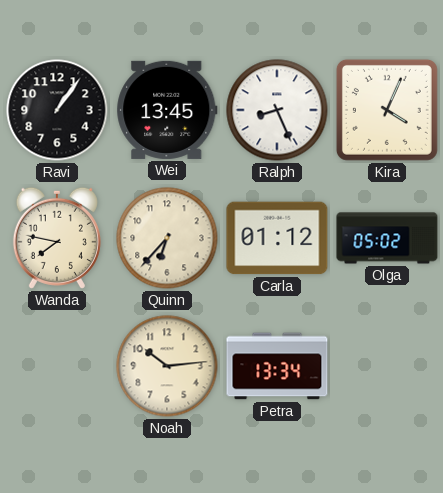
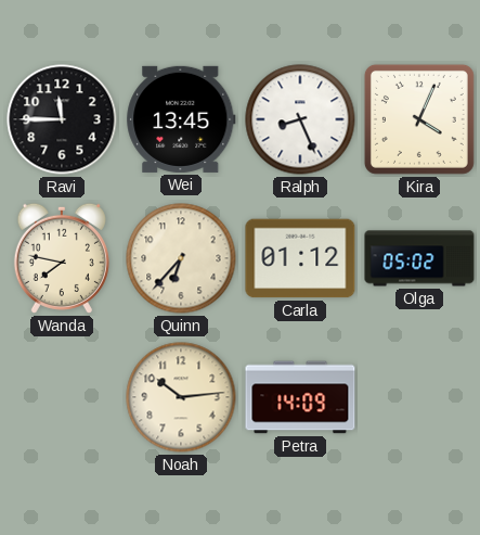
Ravi: 1:06 -> 11:45
Petra: 13:34 -> 14:09
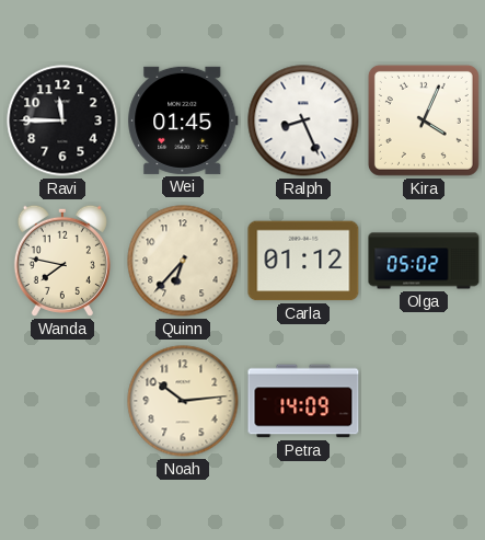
Wei: 13:45 -> 01:45
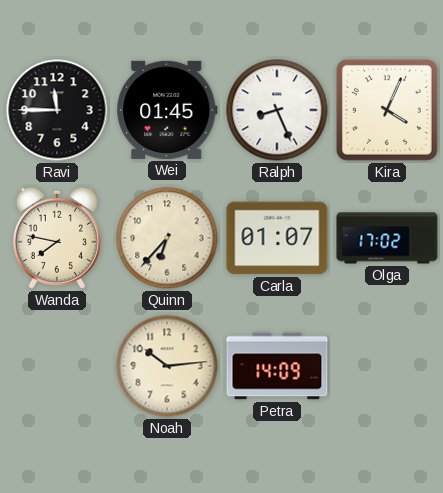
Carla: 01:12 -> 01:07
Olga: 05:02 -> 17:02
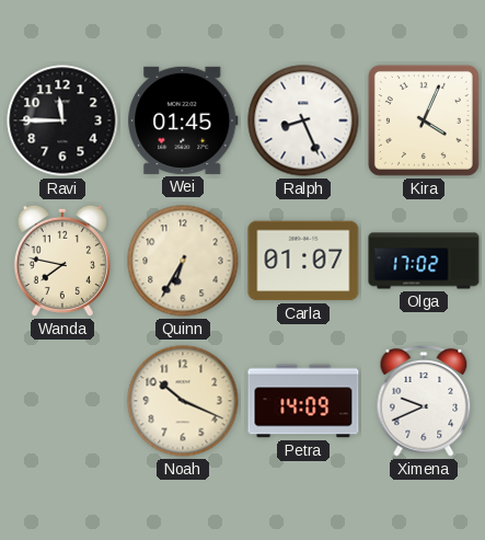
Quinn: 6:37 -> 6:35
Noah: 10:14 -> 10:19
Ximena: none -> 9:41
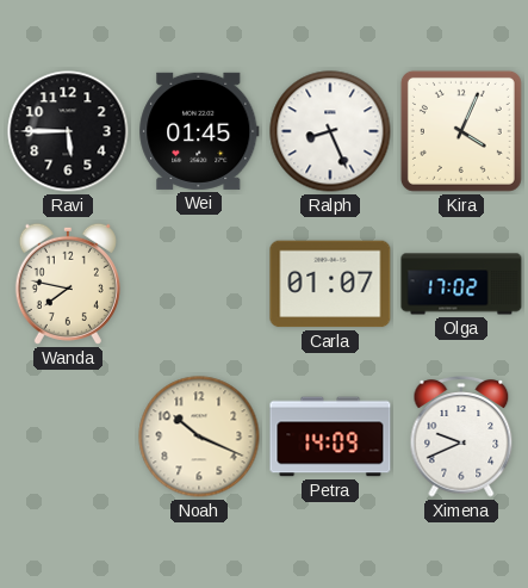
Ravi: 11:45 -> 5:45
Quinn: 6:35 -> none
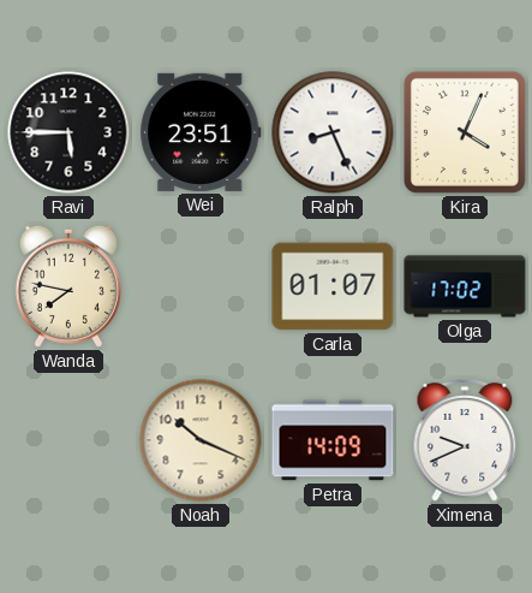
Wei: 01:45 -> 23:51
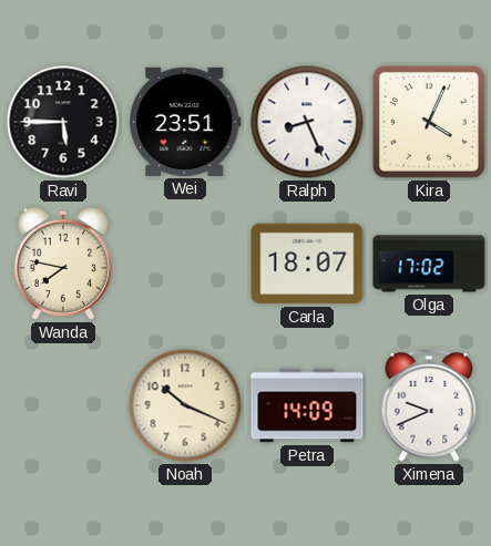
Carla: 01:07 -> 18:07
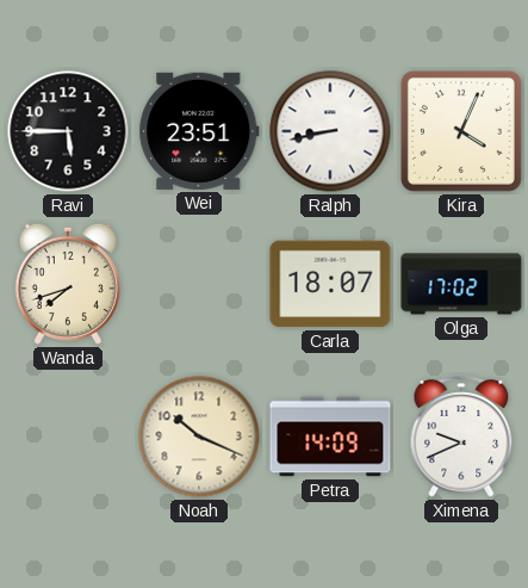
Ralph: 8:26 -> 8:43
Wanda: 7:47 -> 7:42
